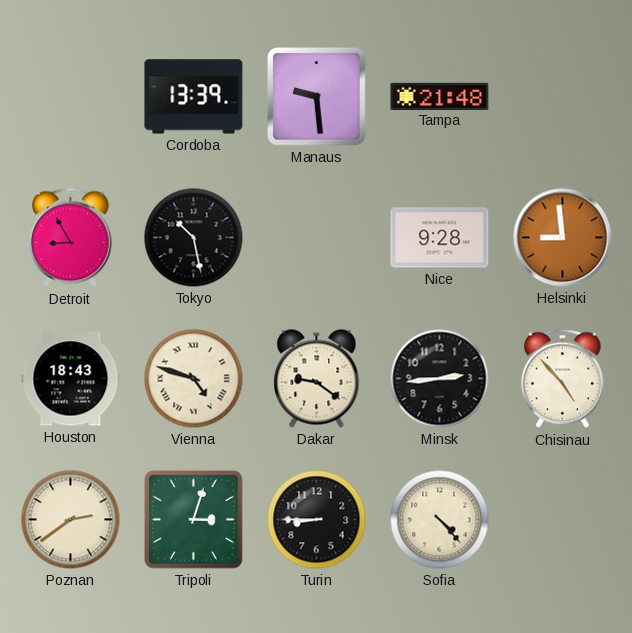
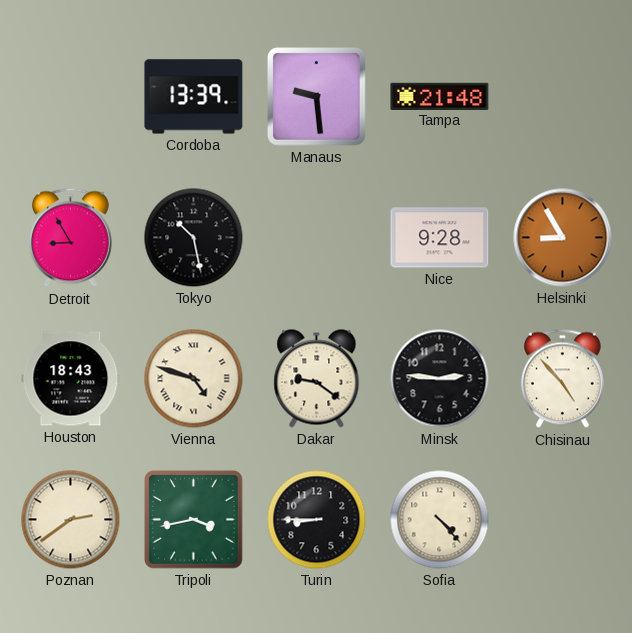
Helsinki: 8:59 -> 8:55
Minsk: 2:44 -> 2:46
Tripoli: 3:03 -> 3:43
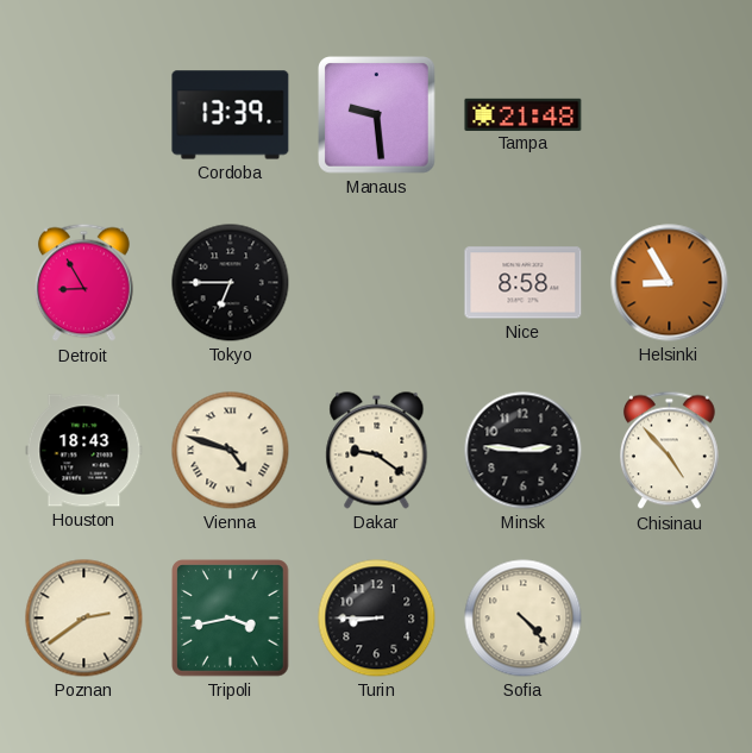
Tokyo: 10:28 -> 6:45
Nice: 9:28 -> 8:58
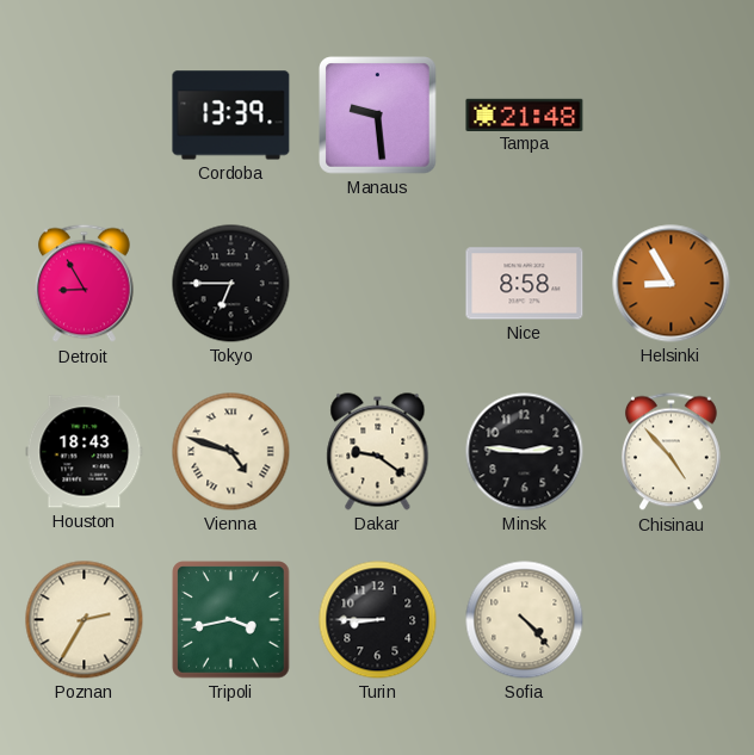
Poznan: 2:39 -> 2:35
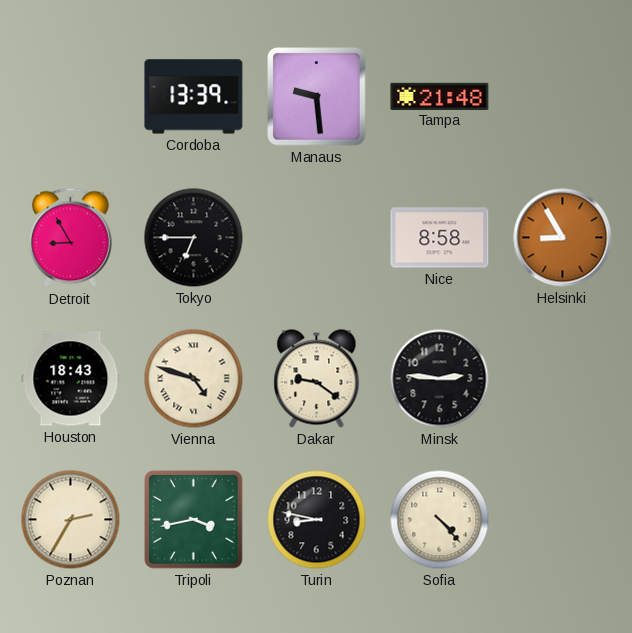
Chisinau: 4:53 -> none
Turin: 8:45 -> 8:47
